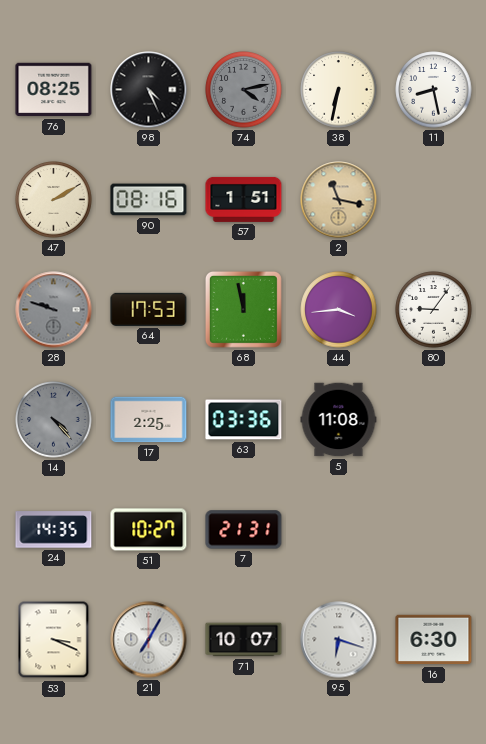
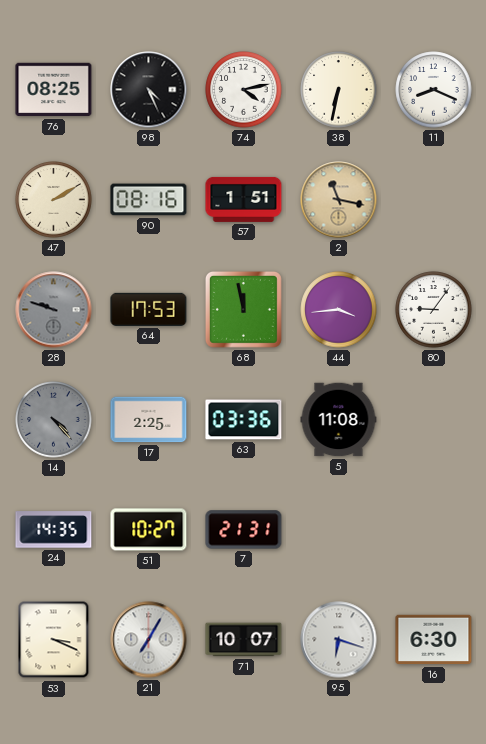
74 dial: grey -> white
11: 8:28 -> 8:19
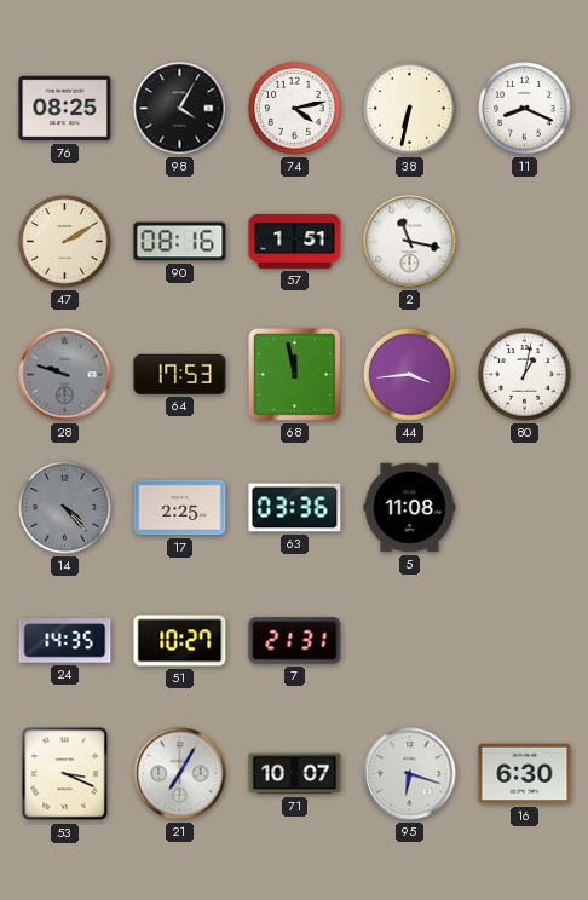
98: 4:26 -> 4:05
2 dial: champagne -> white
80: 9:06 -> 1:02
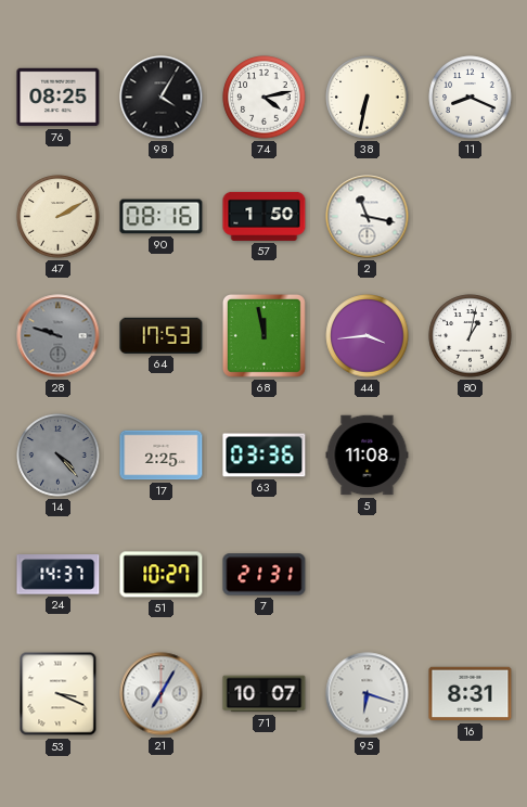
57: 1:51 -> 1:50
24: 14:35 -> 14:37
16: 6:30 -> 8:31
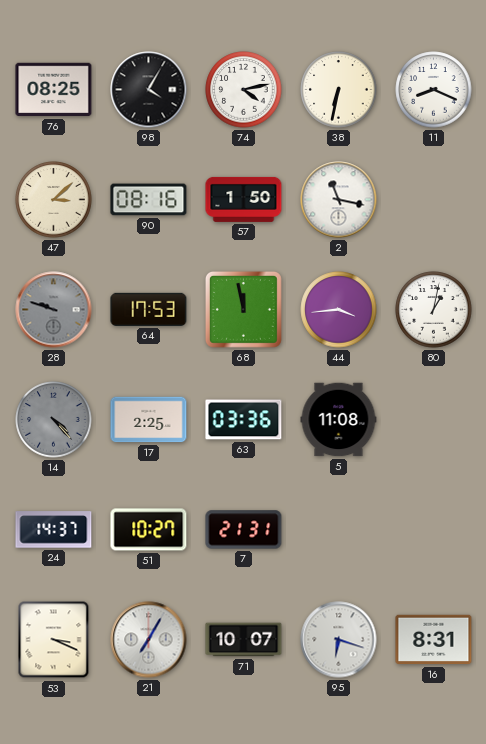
47: 2:10 -> 3:08
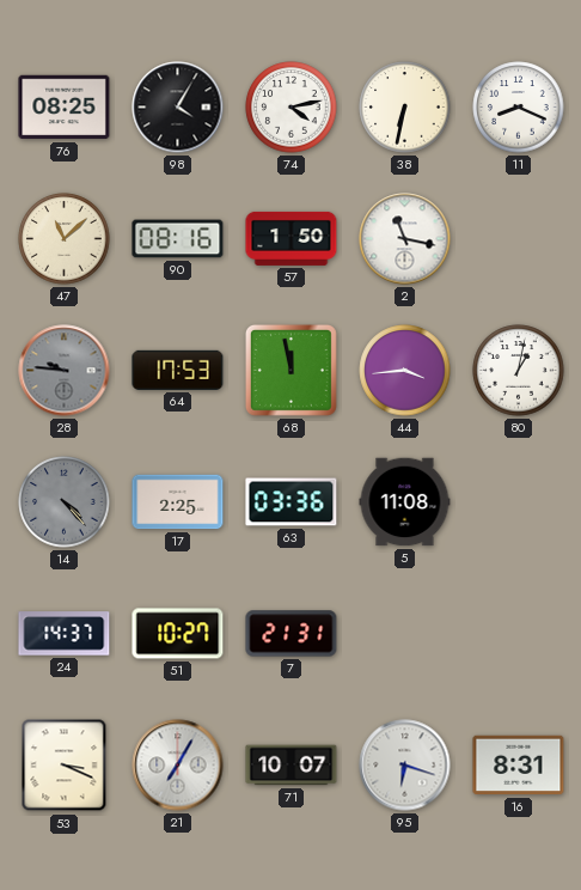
47: 3:08 -> 11:08
28: 9:48 -> 9:46
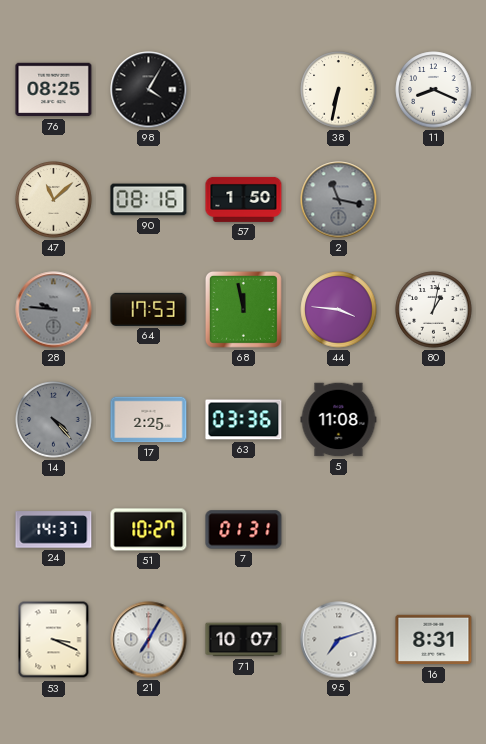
74: 4:13 -> none
2 dial: white -> grey
44: 3:44 -> 3:46
7: 21:31 -> 01:31
95: 6:18 -> 7:12
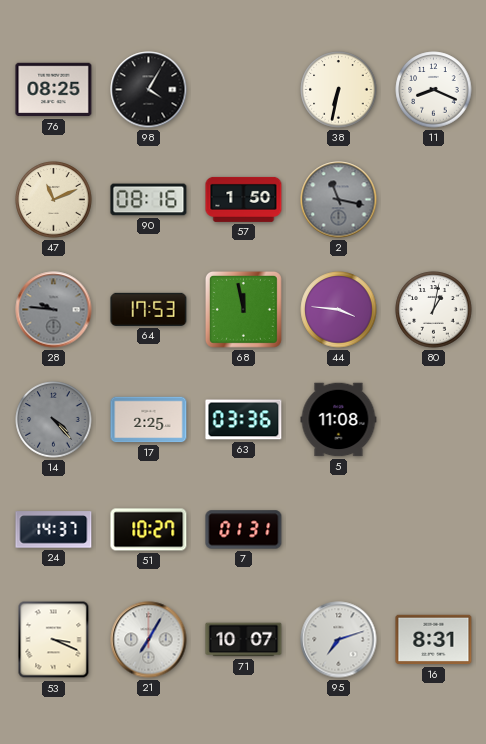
47: 11:08 -> 11:11
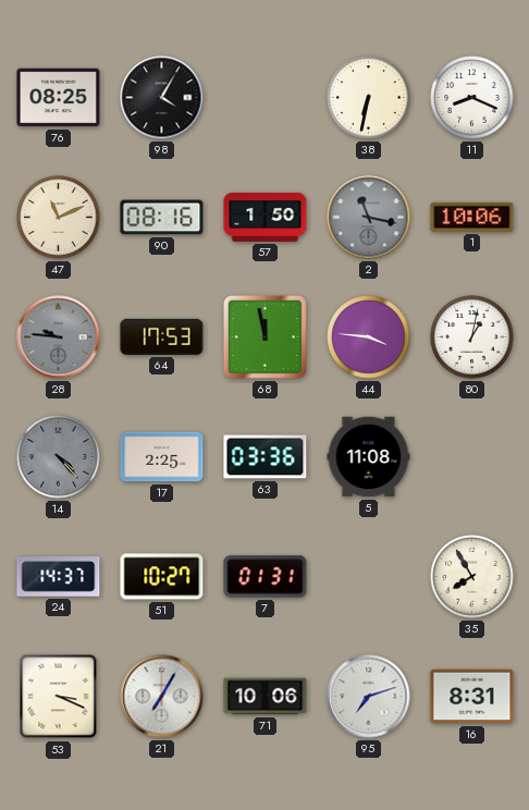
1: none -> 10:06
35: none -> 7:55
71: 10:07 -> 10:06
